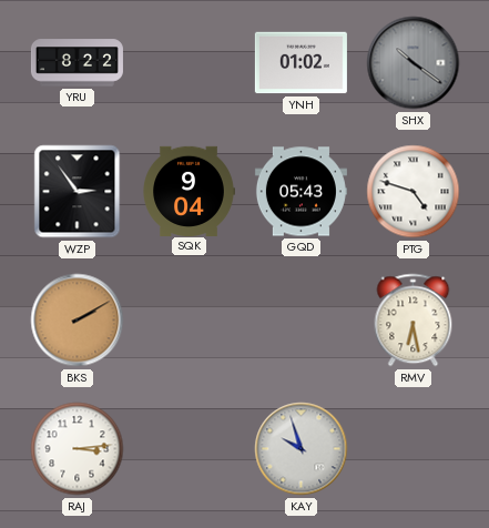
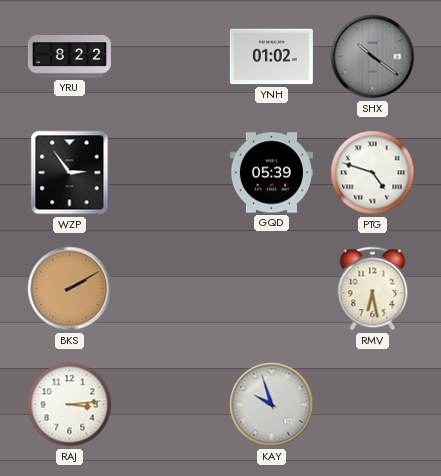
SQK: 9:04 -> none
GQD: 05:43 -> 05:39
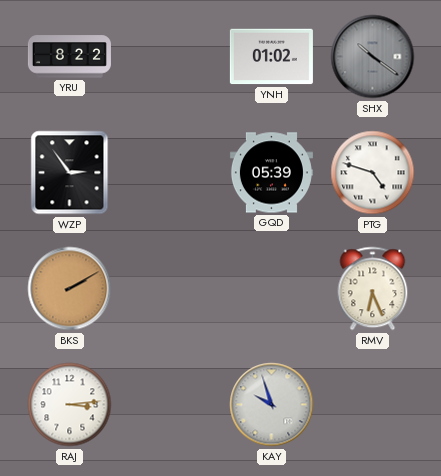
RMV: 6:28 -> 6:26
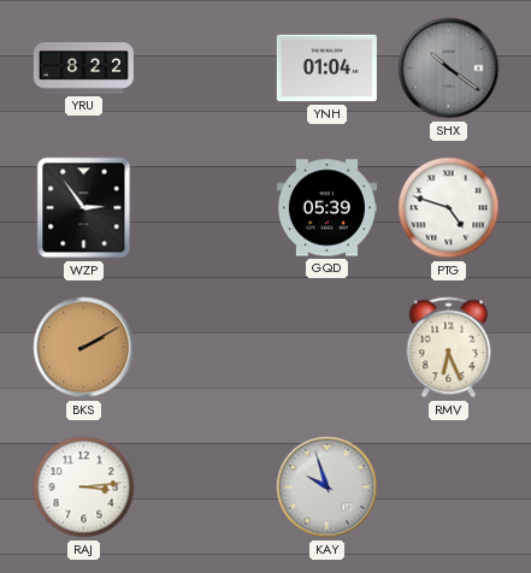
YNH: 01:02 -> 01:04
